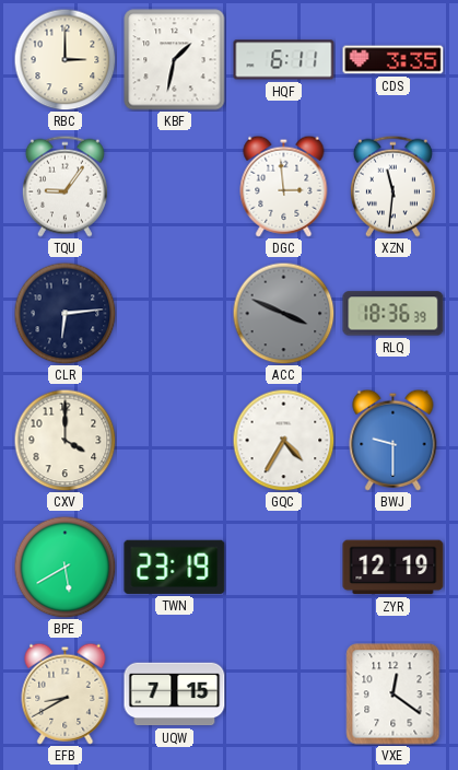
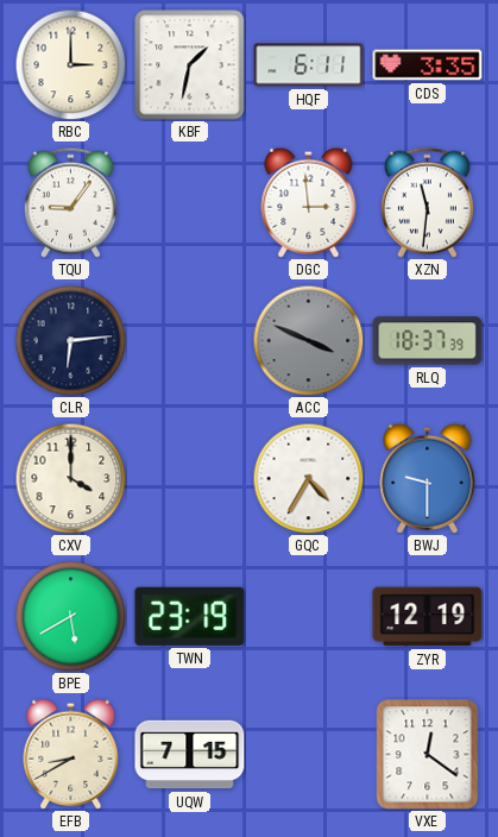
RLQ: 18:36 -> 18:37
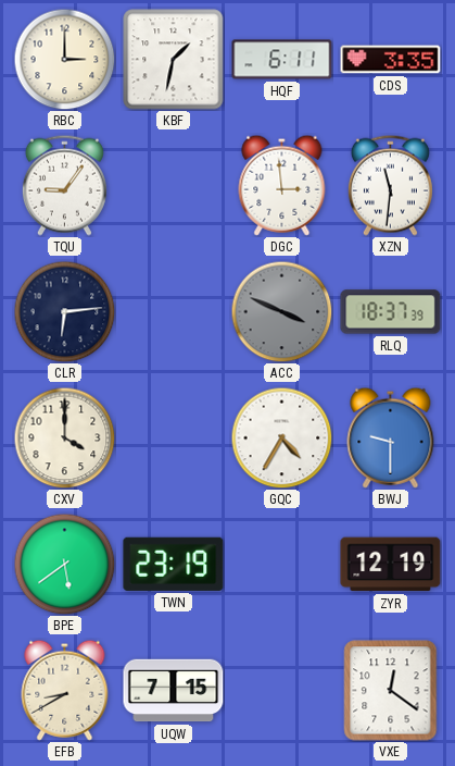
BPE: 5:40 -> 5:39
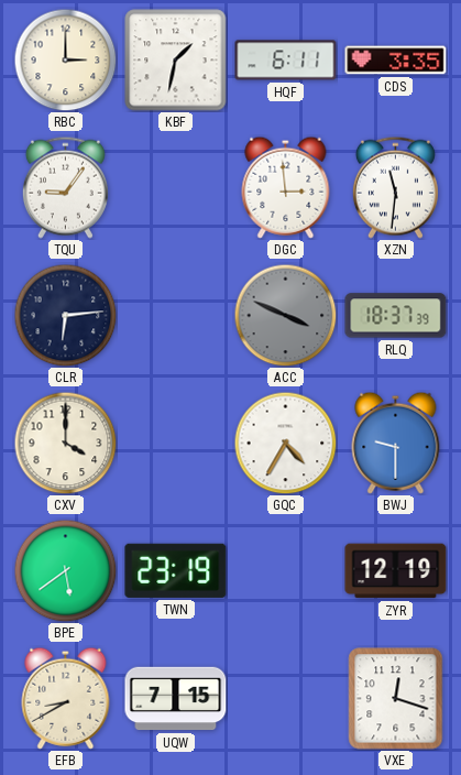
VXE: 12:21 -> 12:18
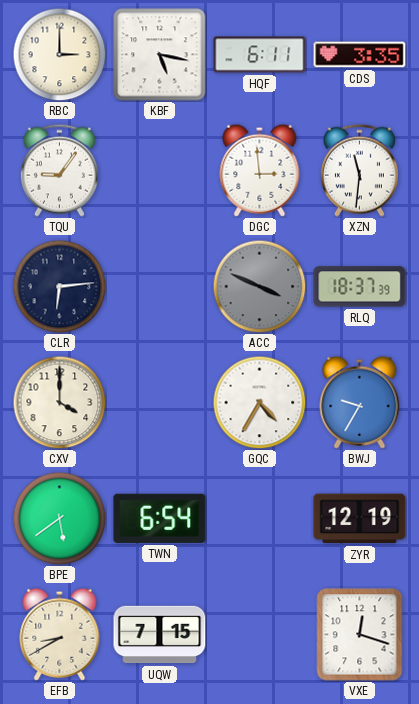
KBF: 1:32 -> 5:17
BWJ: 9:30 -> 9:35
TWN: 23:19 -> 6:54
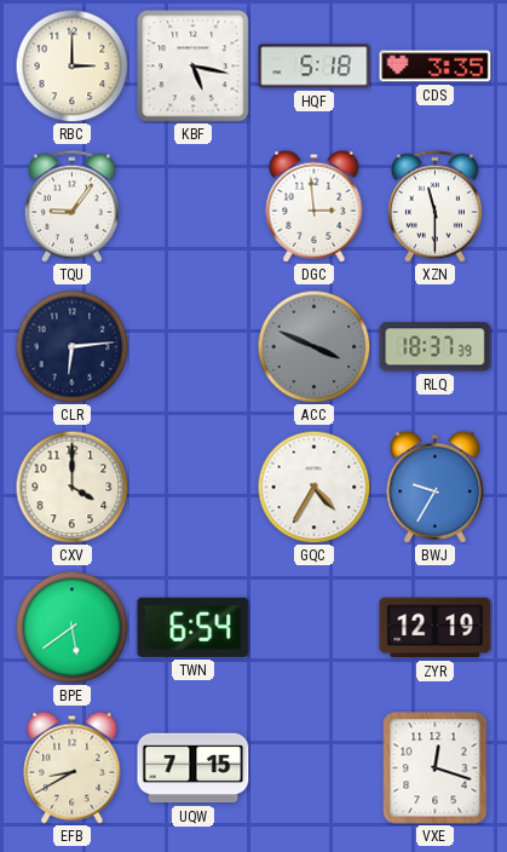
HQF: 6:11 -> 5:18
XZN: 11:31 -> 11:30
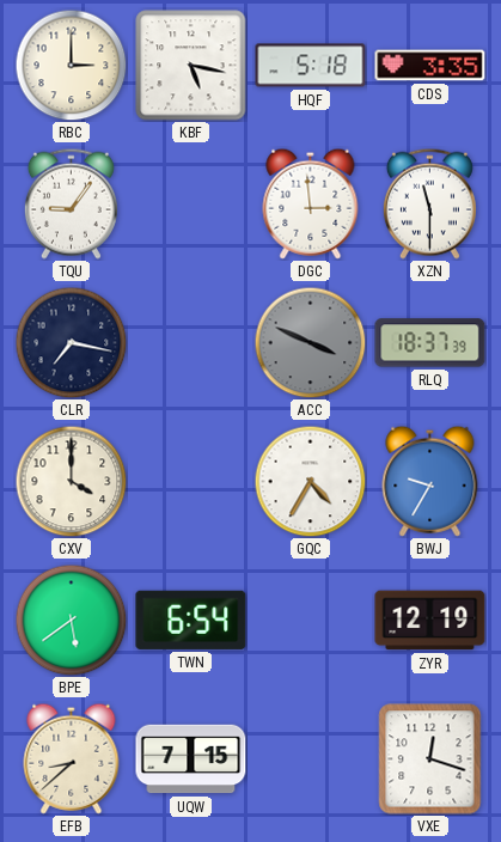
CLR: 6:14 -> 7:17
EFB: 8:40 -> 8:38
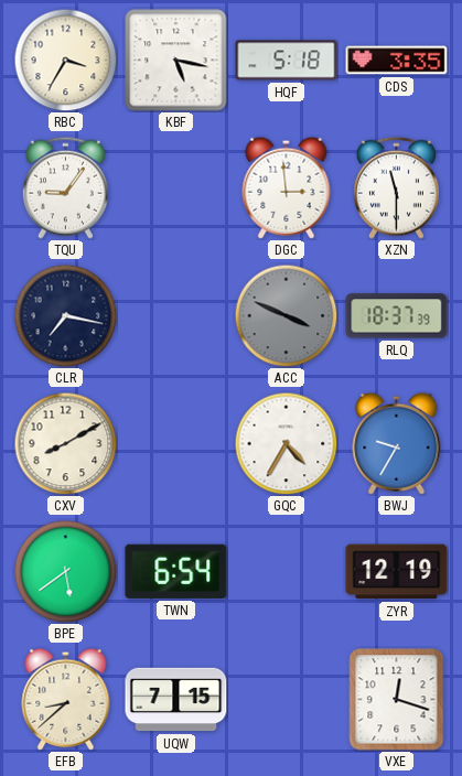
RBC: 3:00 -> 3:35
CXV: 4:00 -> 8:10
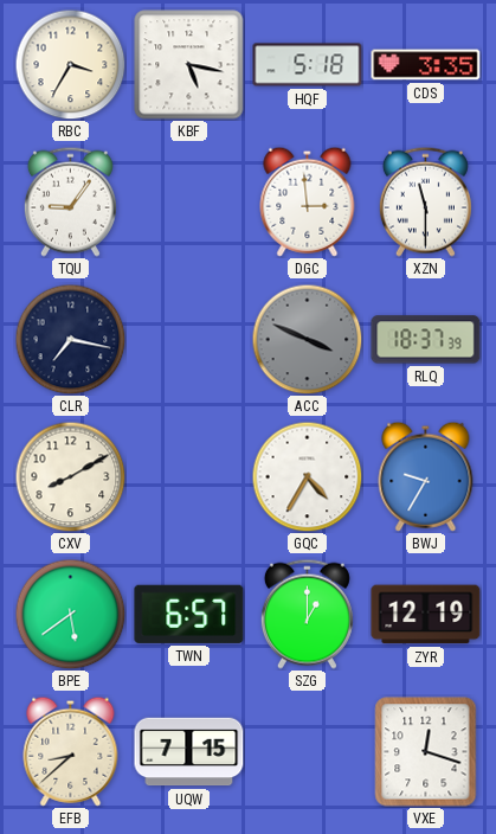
TWN: 6:54 -> 6:57
SZG: none -> 1:00
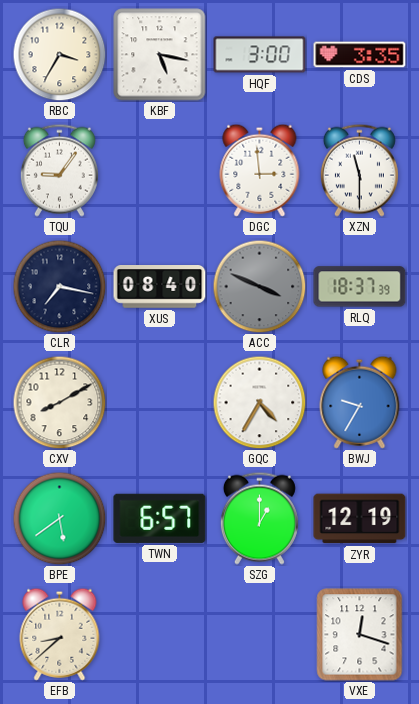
HQF: 5:18 -> 3:00
XUS: none -> 08:40
UQW: 7:15 -> none
